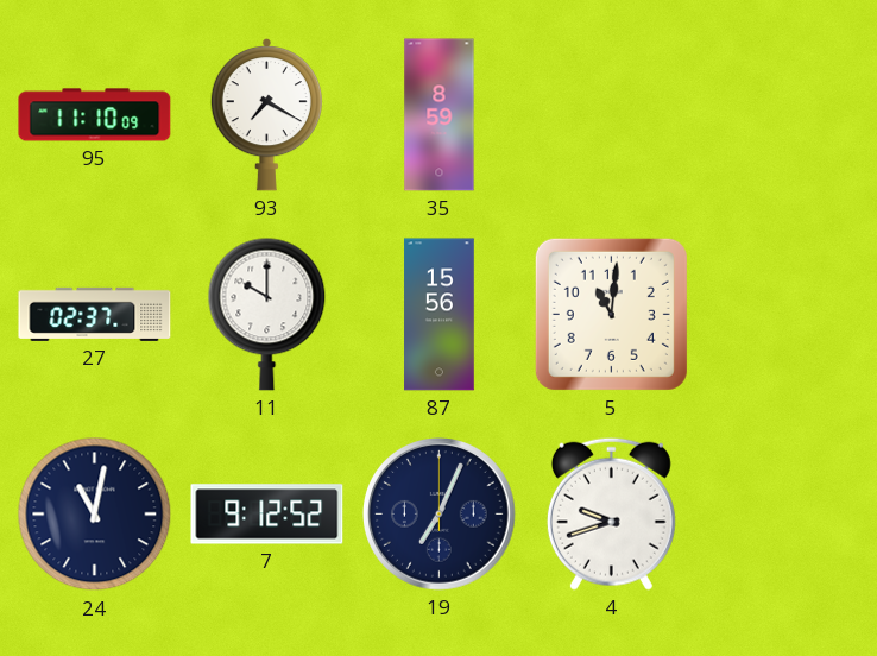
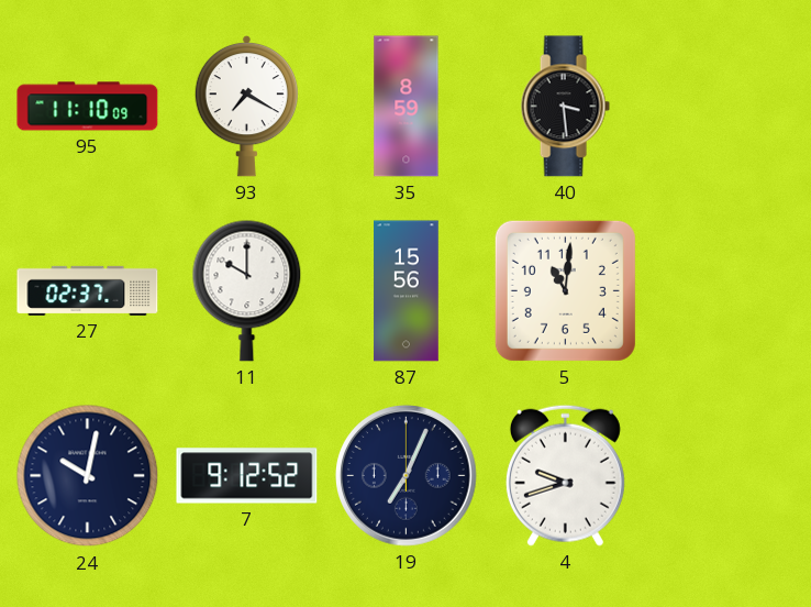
40: none -> 3:29
24: 11:02 -> 10:02
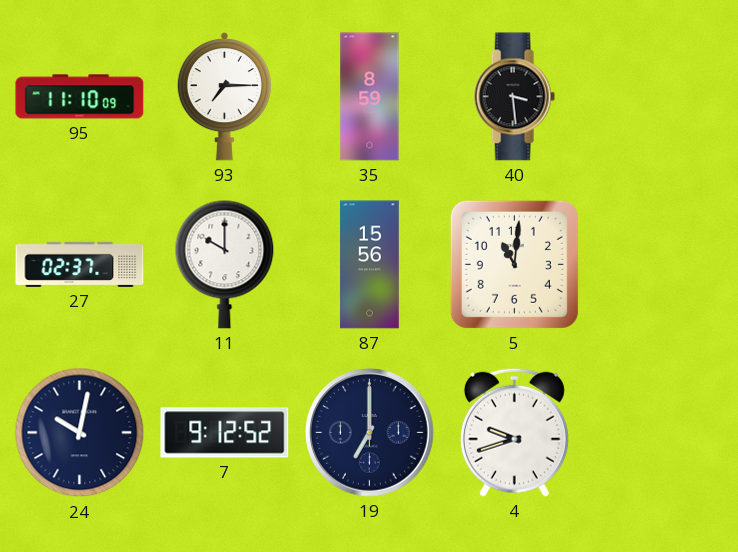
93: 7:20 -> 7:15
19: 7:04 -> 7:00
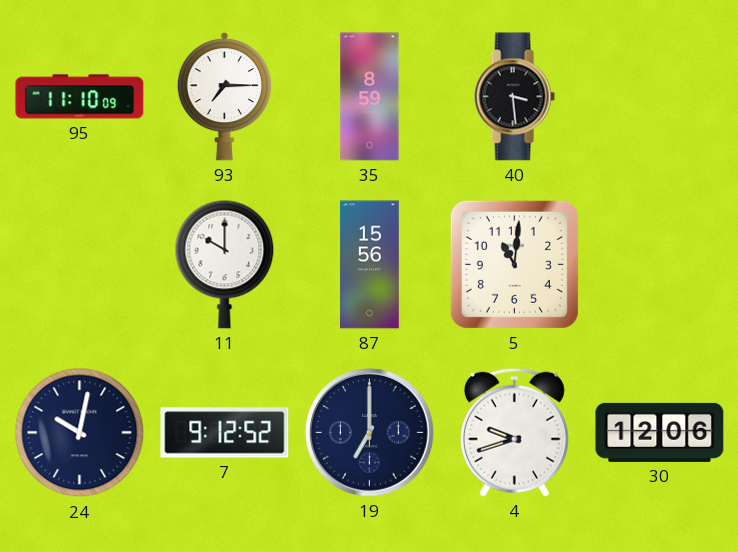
27: 02:37 -> none
30: none -> 12:06
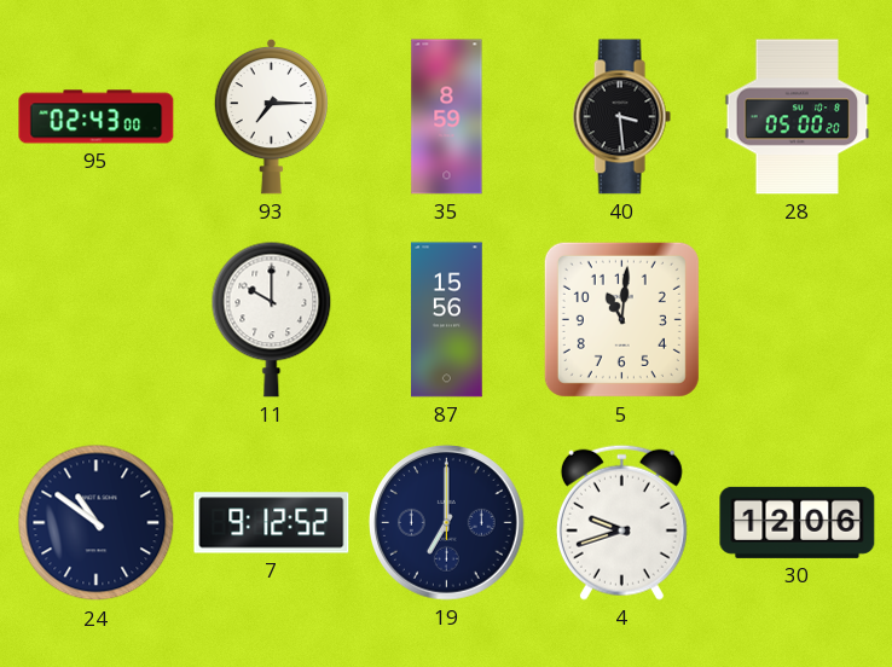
95: 11:10 -> 02:43
28: none -> 05:00
24: 10:02 -> 10:51
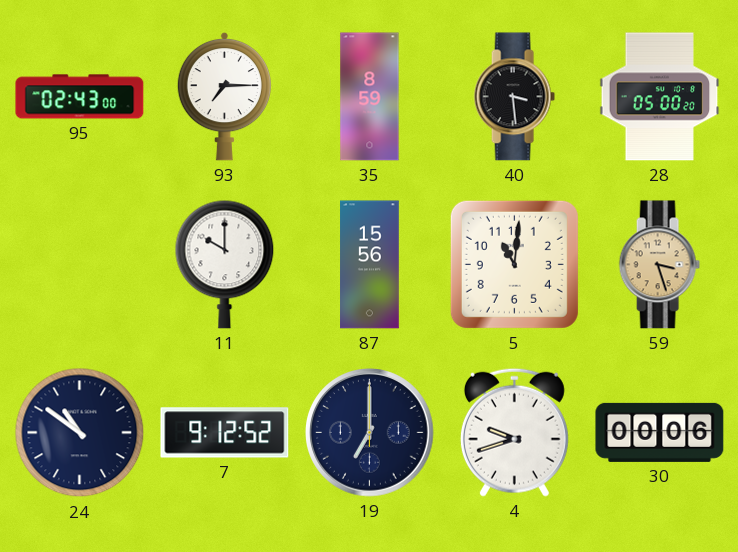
59: none -> 3:27
30: 12:06 -> 00:06
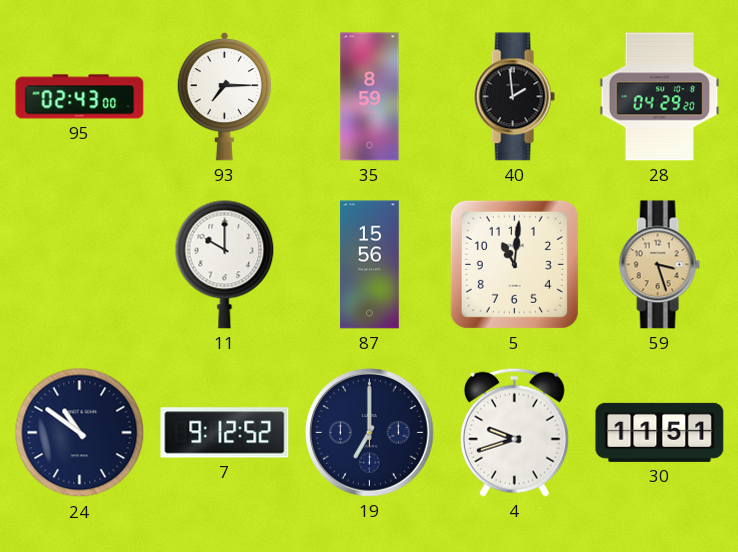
40: 3:29 -> 1:59
28: 05:00 -> 04:29
30: 00:06 -> 11:51
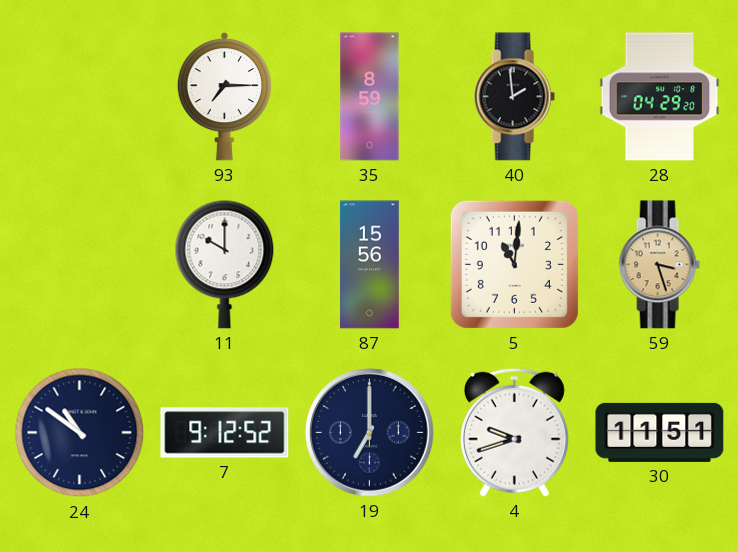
95: 02:43 -> none
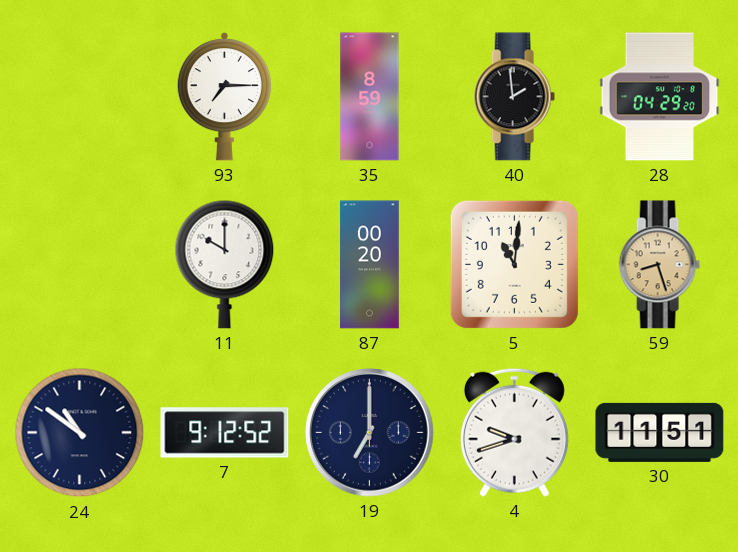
87: 15:56 -> 00:20
59: 3:27 -> 8:27
